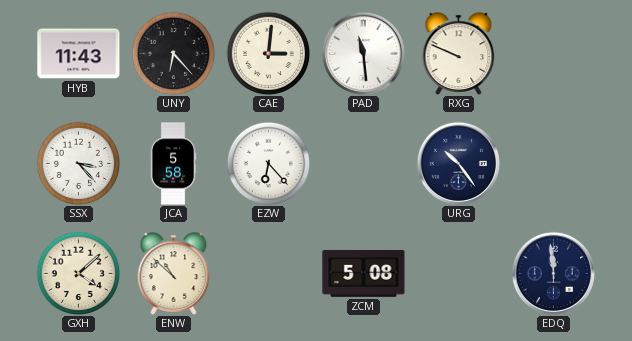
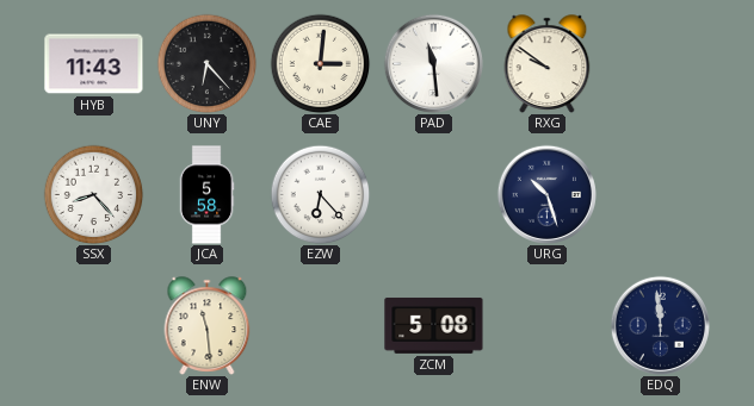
RXG: 9:49 -> 9:51
SSX: 3:23 -> 8:23
URG: 10:24 -> 10:27
GXH: 4:08 -> none
ENW: 10:52 -> 11:29
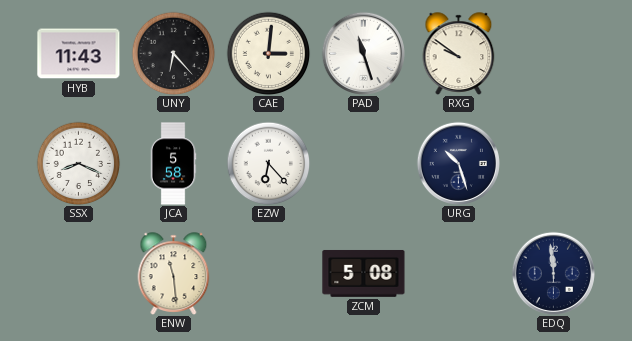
PAD: 11:29 -> 11:27
SSX: 8:23 -> 8:19
